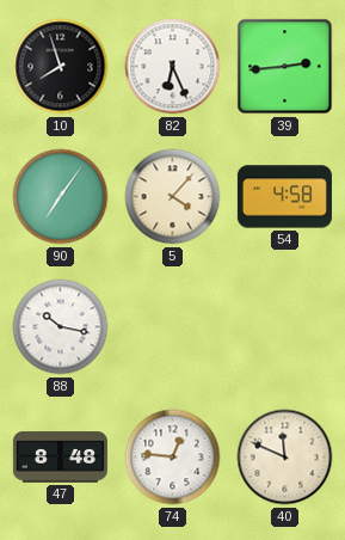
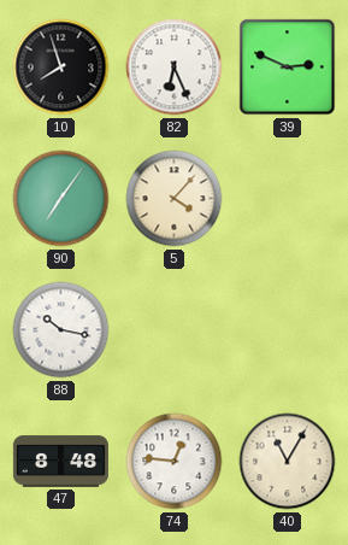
39: 2:44 -> 2:49
54: 4:58 -> none
40: 11:49 -> 11:05
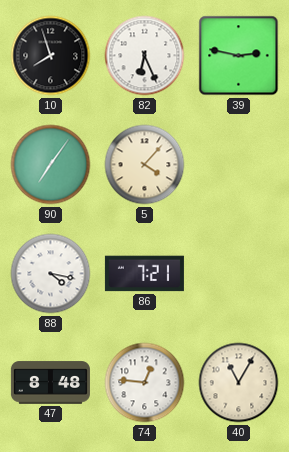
39: 2:49 -> 2:47
88: 10:17 -> 4:17
86: none -> 7:21
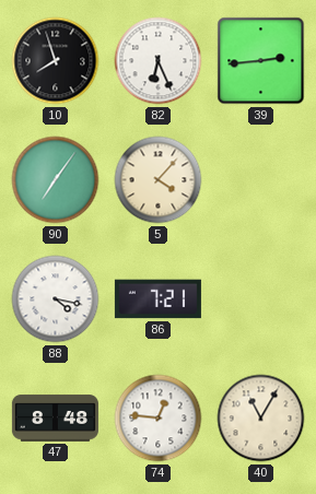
39: 2:47 -> 2:44
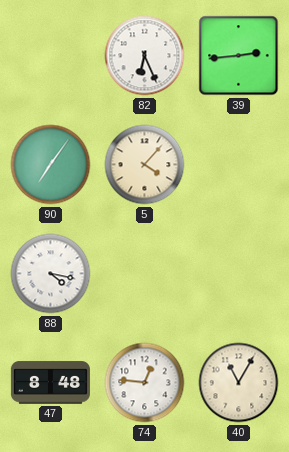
10: 7:57 -> none
86: 7:21 -> none
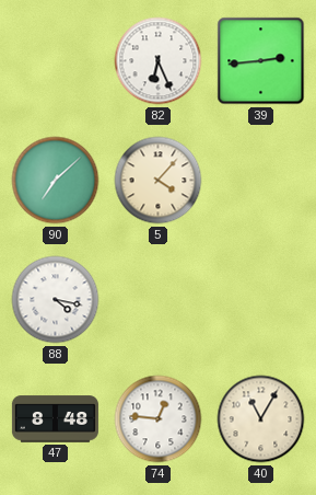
90: 7:06 -> 7:08
